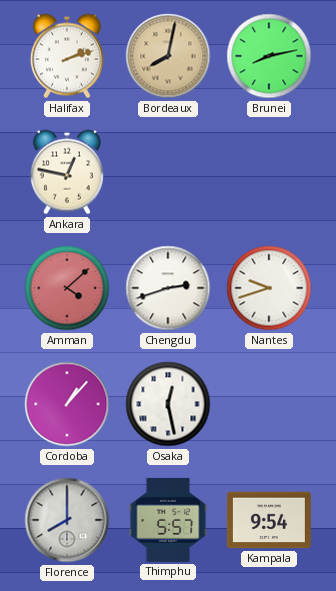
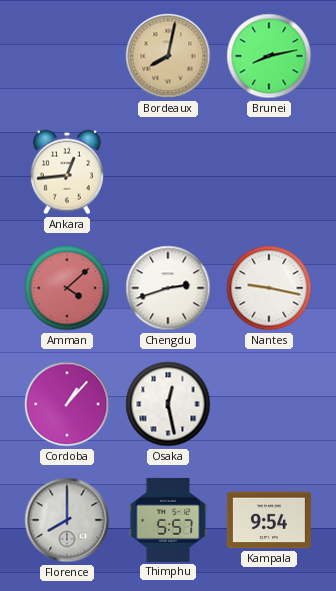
Halifax: 2:12 -> none
Ankara: 12:47 -> 12:44
Nantes: 9:42 -> 9:17
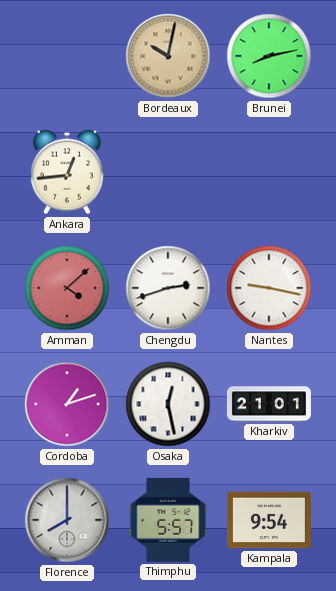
Bordeaux: 8:02 -> 10:02
Cordoba: 1:07 -> 1:12
Kharkiv: none -> 21:01
